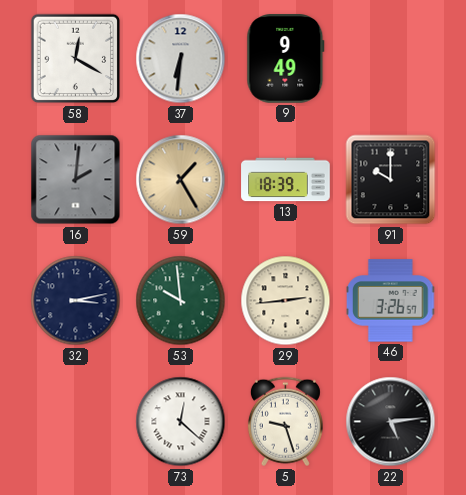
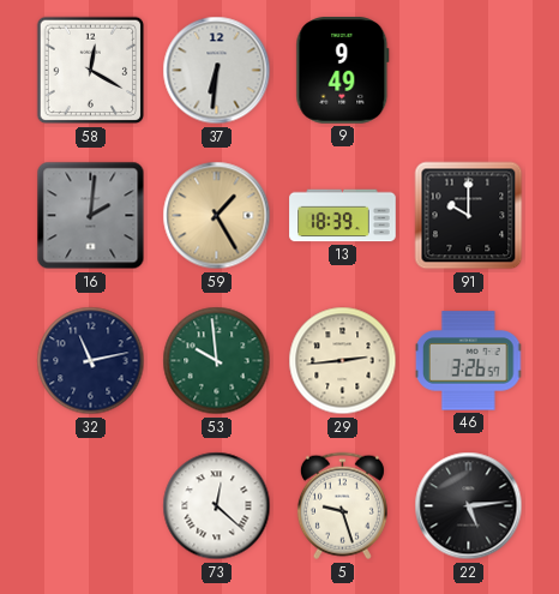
32: 3:13 -> 11:13
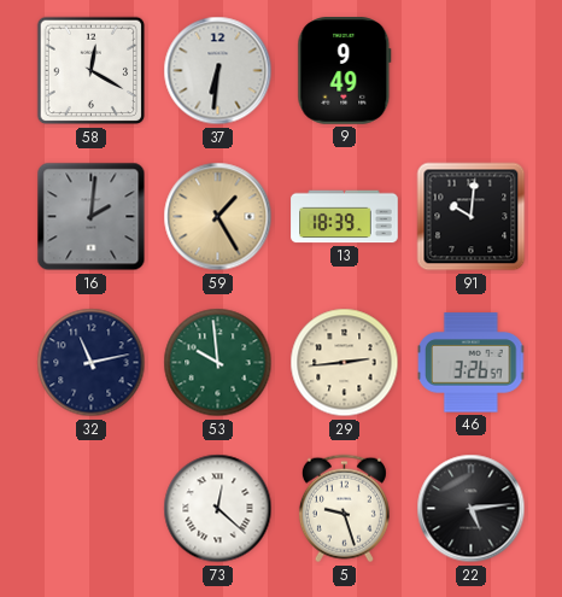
91: 10:00 -> 10:01
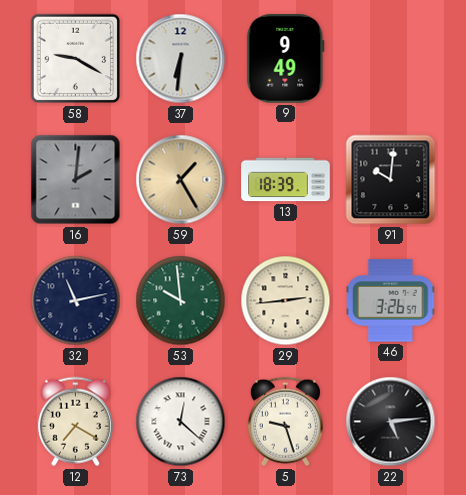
58: 12:20 -> 9:20
12: none -> 7:20
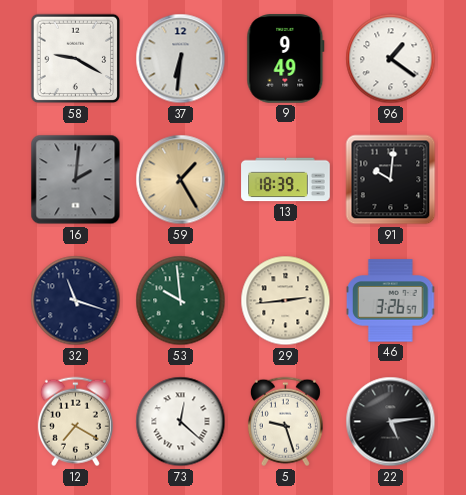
96: none -> 1:21
32: 11:13 -> 11:18
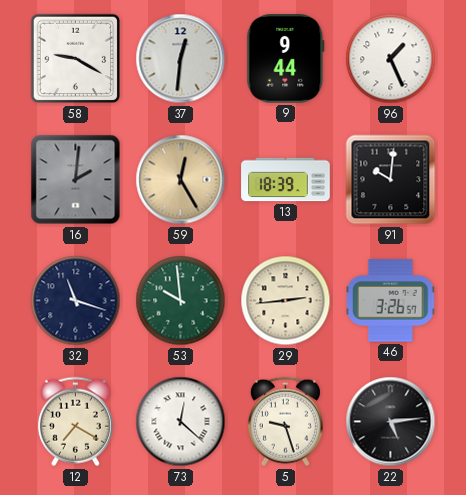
37: 6:31 -> 12:31
9: 9:49 -> 9:44
96: 1:21 -> 1:26
59: 1:25 -> 12:25
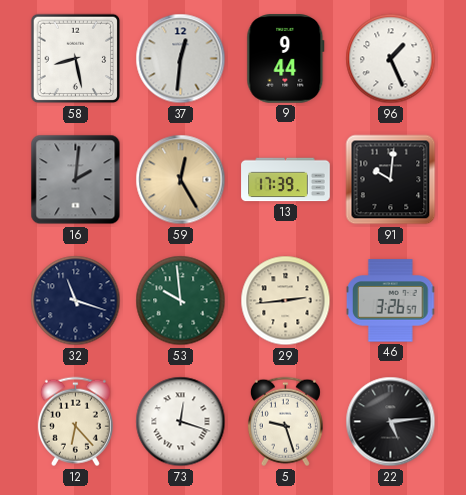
58: 9:20 -> 8:28
13: 18:39 -> 17:39
12: 7:20 -> 6:23
73: 12:22 -> 12:18
